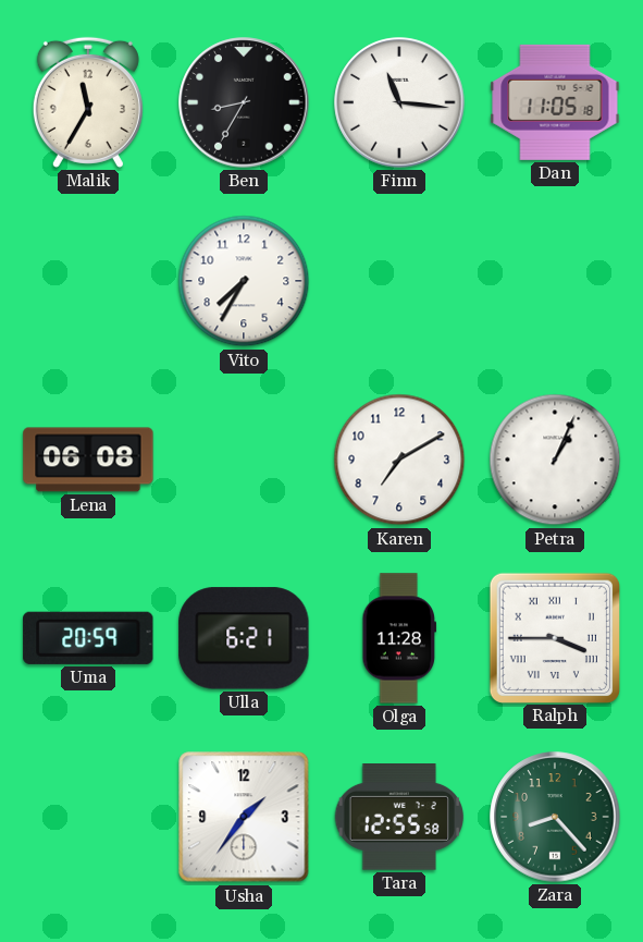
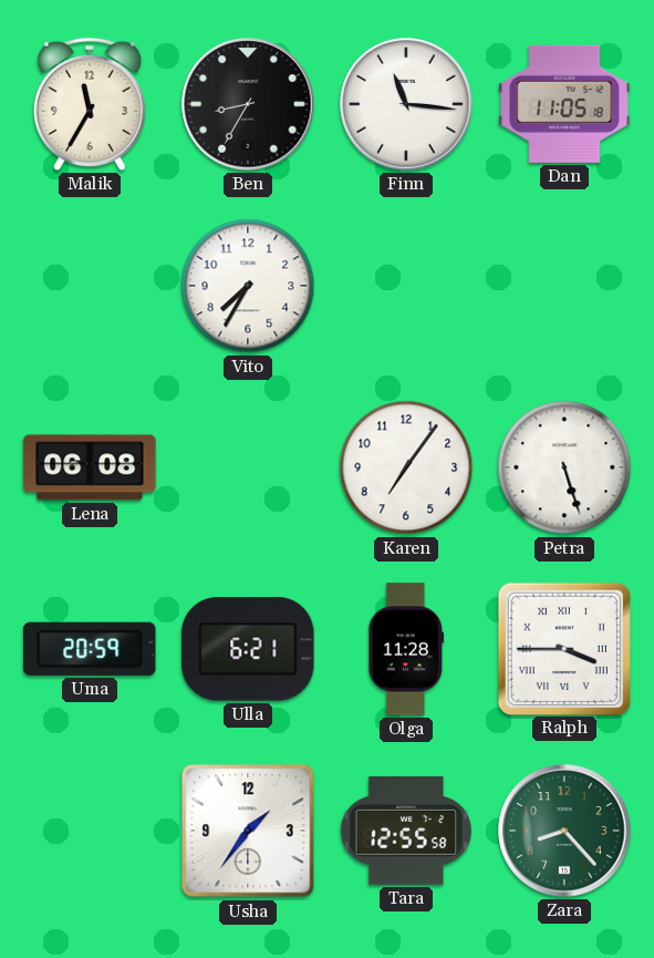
Karen: 7:10 -> 7:06
Petra: 1:04 -> 5:27
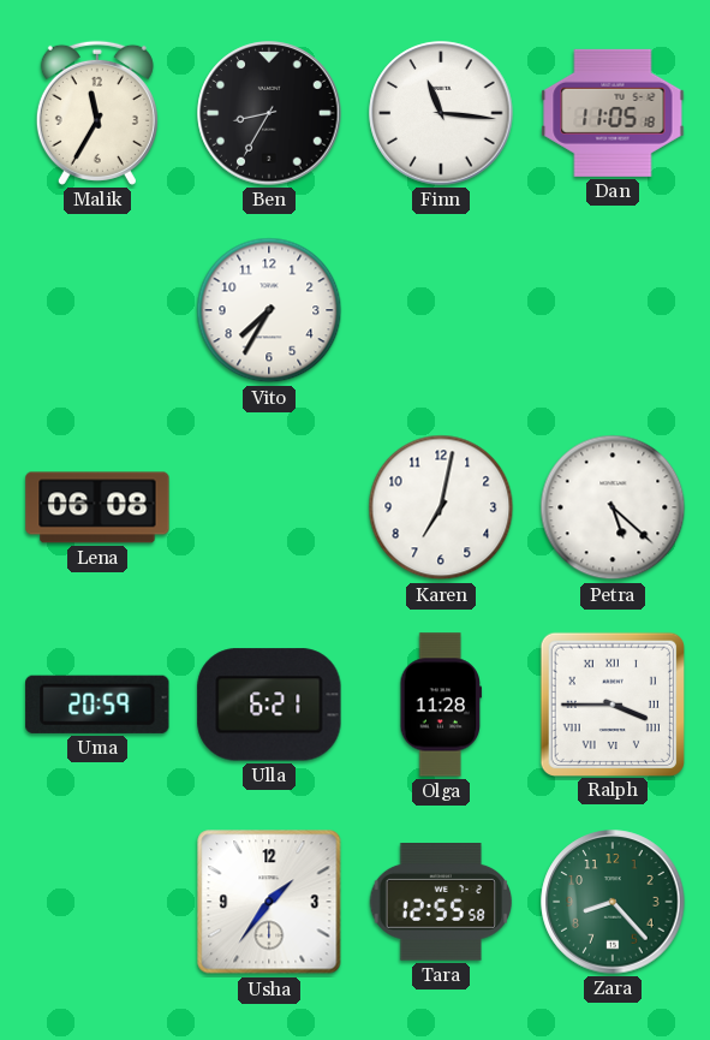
Karen: 7:06 -> 7:02
Petra: 5:27 -> 5:22
